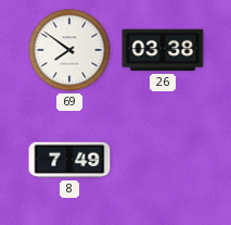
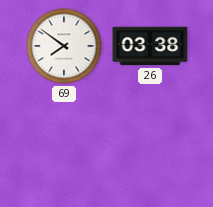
8: 7:49 -> none
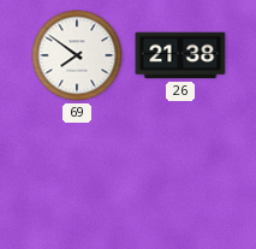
26: 03:38 -> 21:38
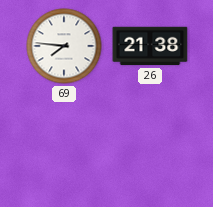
69: 7:51 -> 7:46
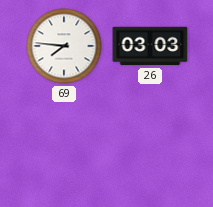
26: 21:38 -> 03:03
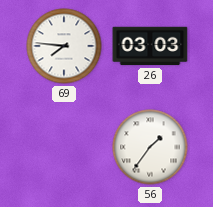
56: none -> 1:36
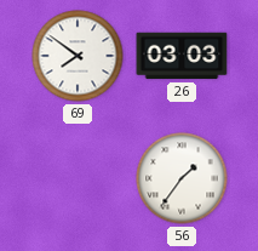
69: 7:46 -> 7:51
